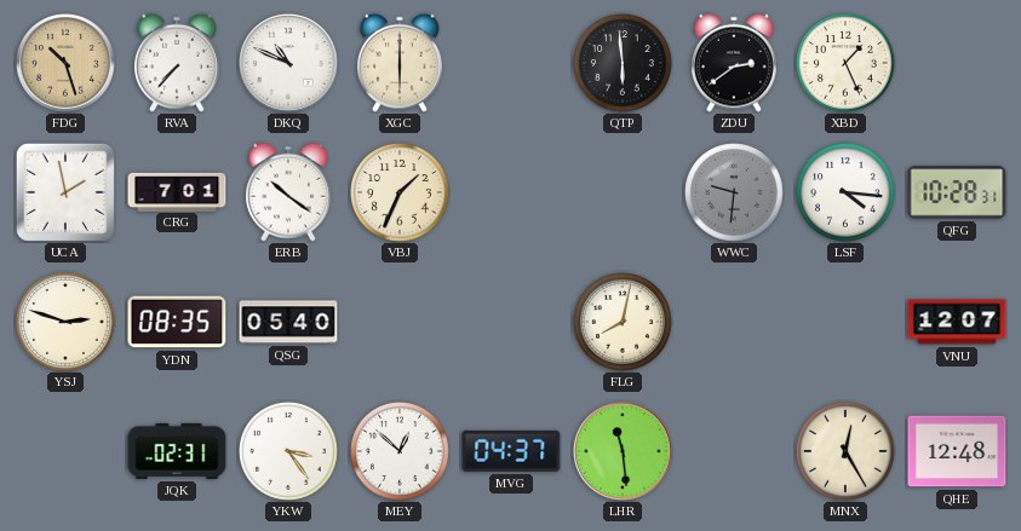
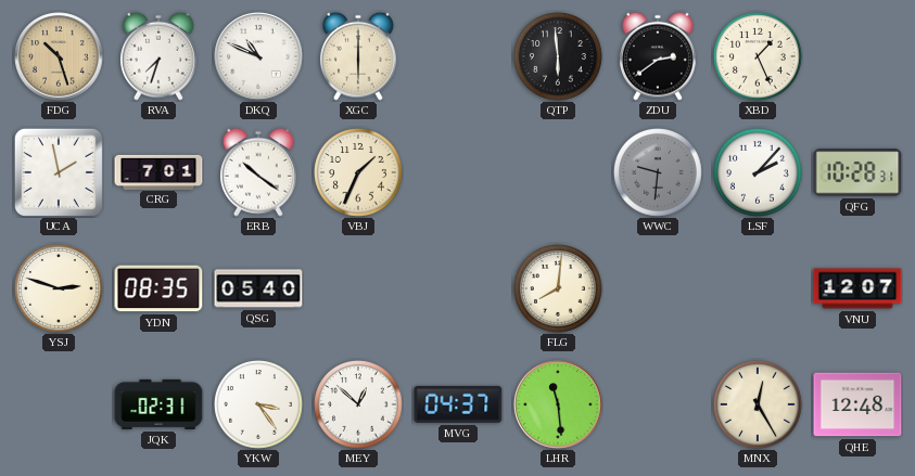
RVA: 7:37 -> 7:33
LSF: 4:16 -> 2:07
FLG: 8:02 -> 8:01
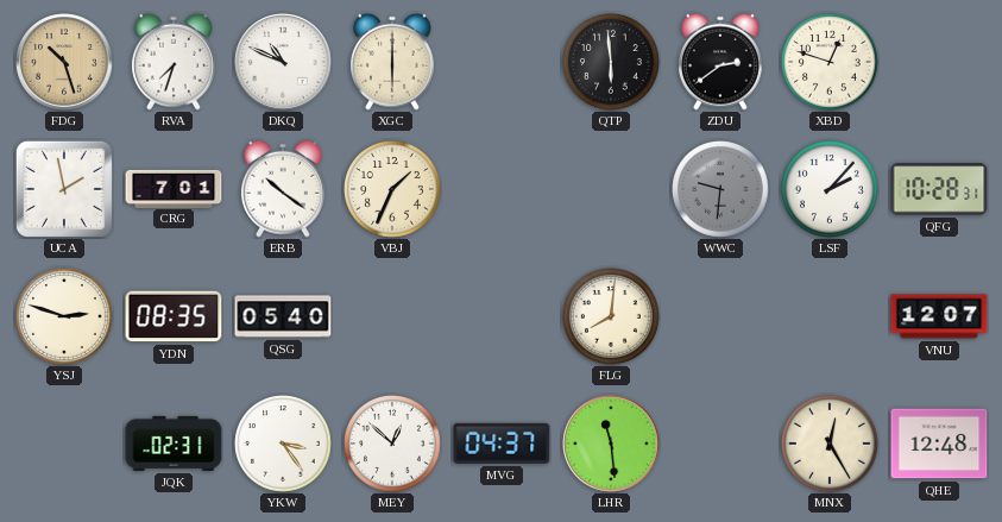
XBD: 1:26 -> 12:48
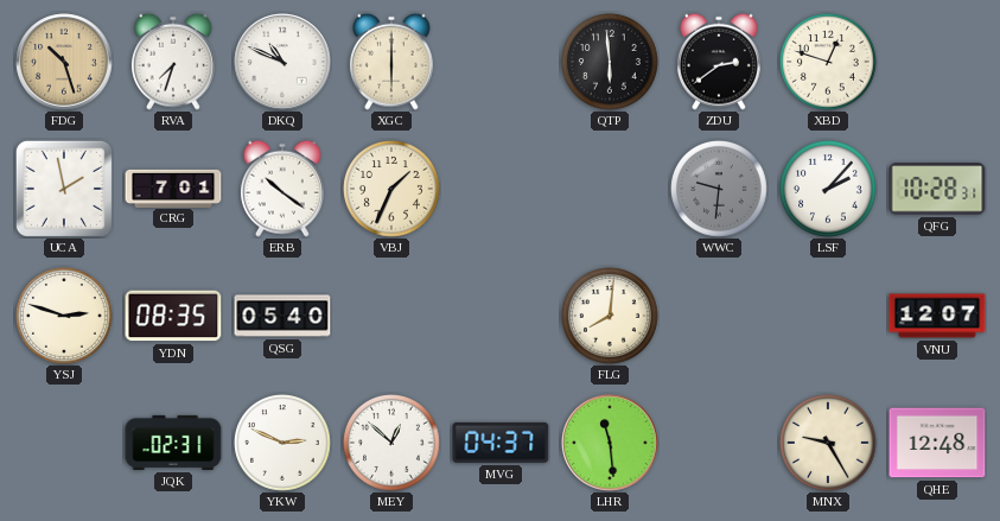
YKW: 3:24 -> 2:49
MNX: 12:25 -> 9:25
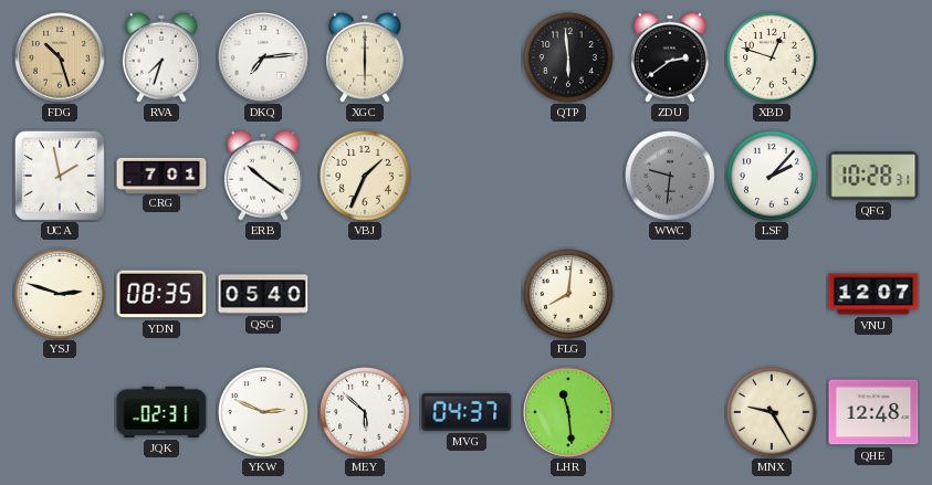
DKQ: 10:49 -> 7:14
MEY: 12:52 -> 5:52
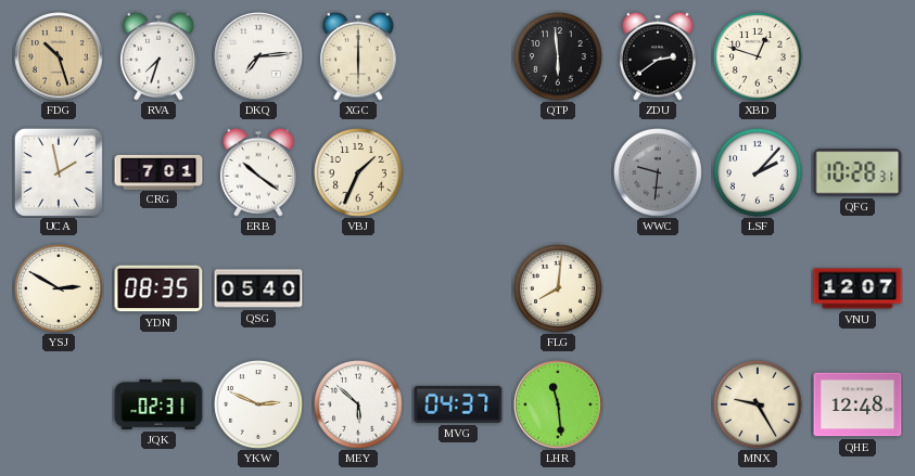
YSJ: 2:48 -> 2:50
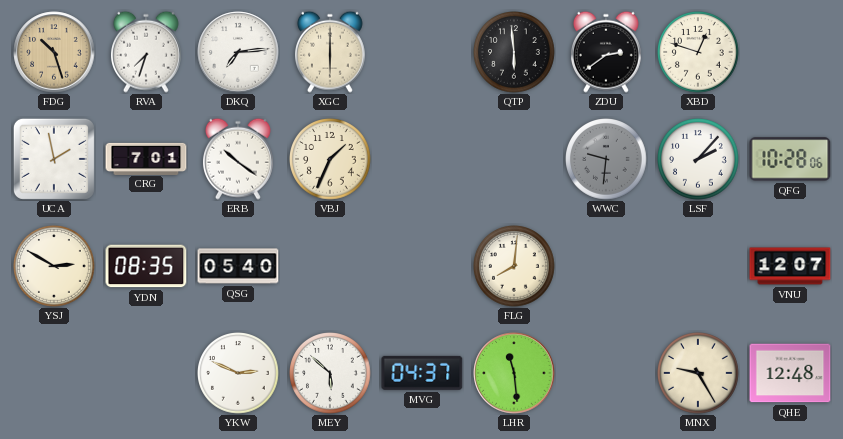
QFG: 10:28:31 -> 10:28:06
JQK: 02:31 -> none
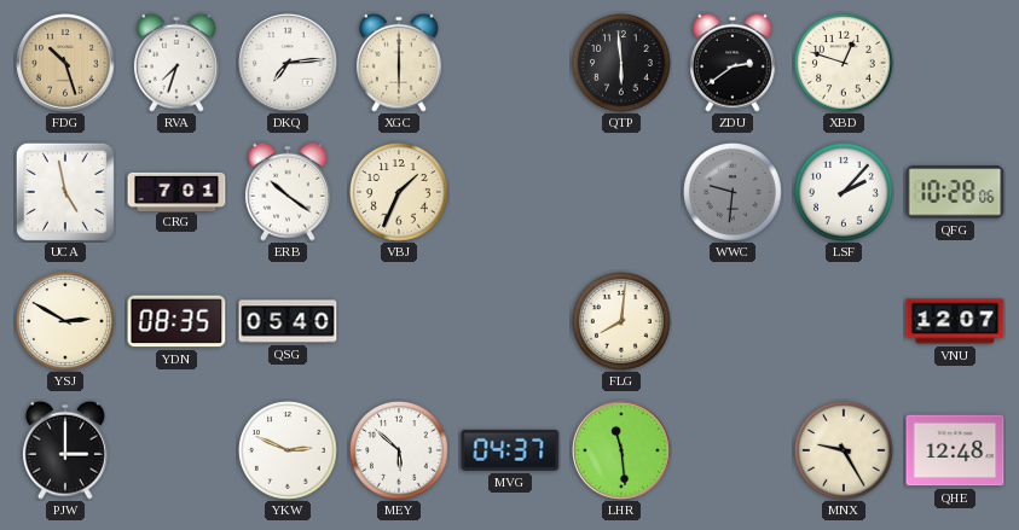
UCA: 1:58 -> 4:58
PJW: none -> 3:00
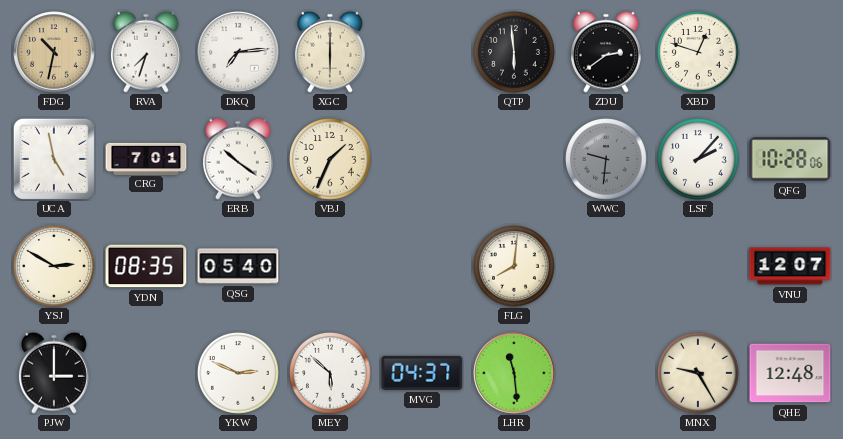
FDG: 10:27 -> 10:32
